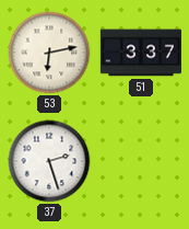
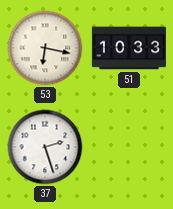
53: 6:13 -> 6:17
51: 3:37 -> 10:33
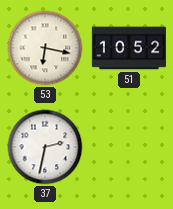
51: 10:33 -> 10:52
37: 2:27 -> 2:32
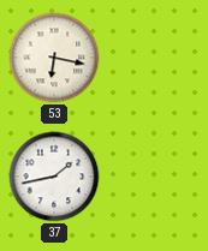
51: 10:52 -> none
37: 2:32 -> 1:43
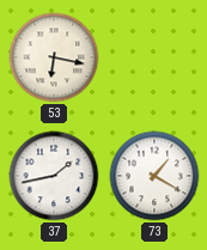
73: none -> 1:20
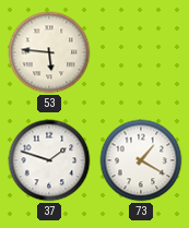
53: 6:17 -> 5:46
37: 1:43 -> 1:48
